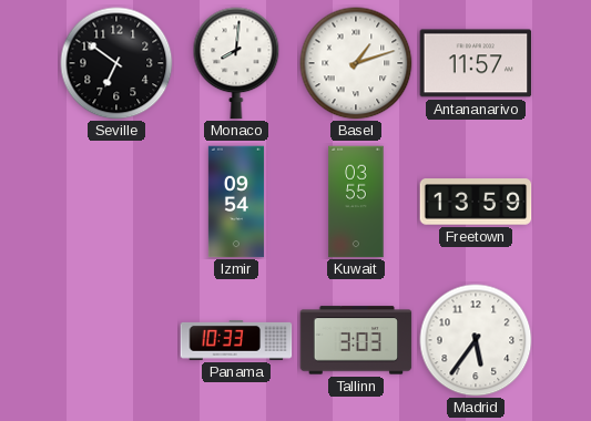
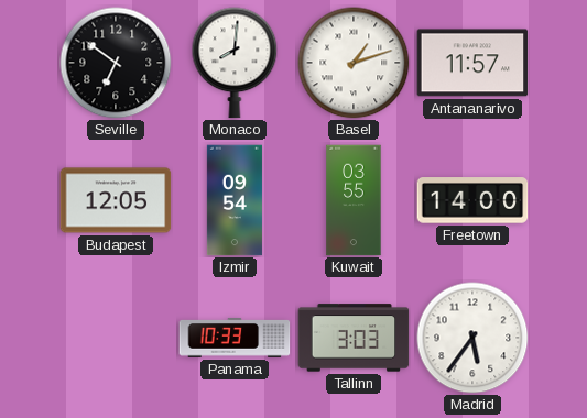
Budapest: none -> 12:05
Freetown: 13:59 -> 14:00
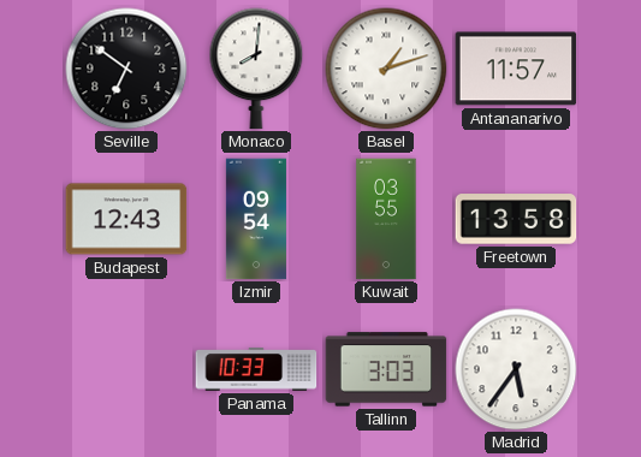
Budapest: 12:05 -> 12:43
Freetown: 14:00 -> 13:58
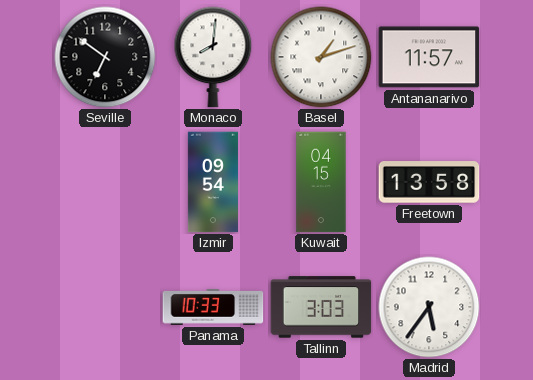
Budapest: 12:43 -> none
Kuwait: 03:55 -> 04:15
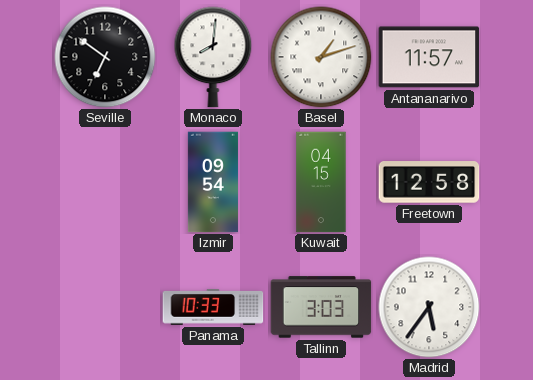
Freetown: 13:58 -> 12:58
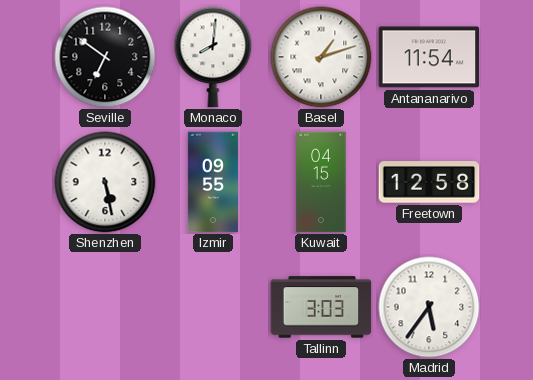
Antananarivo: 11:57 -> 11:54
Shenzhen: none -> 5:28
Izmir: 09:54 -> 09:55
Panama: 10:33 -> none
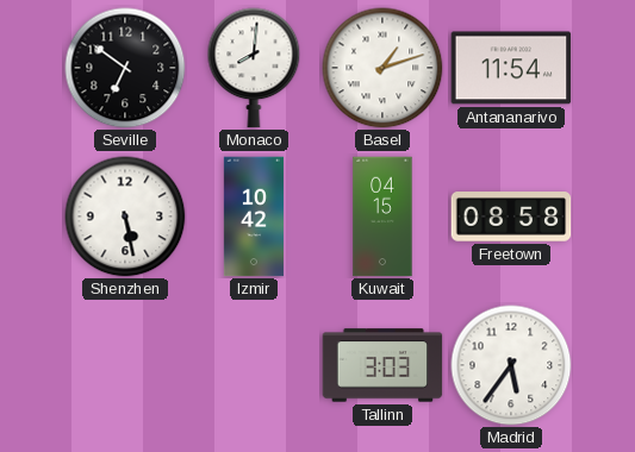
Izmir: 09:55 -> 10:42
Freetown: 12:58 -> 08:58
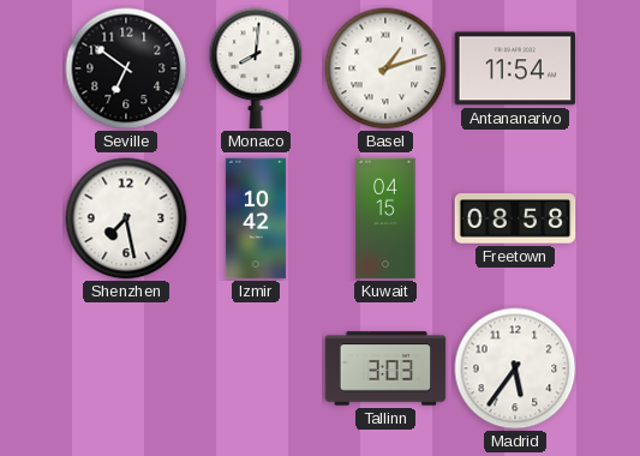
Shenzhen: 5:28 -> 7:28
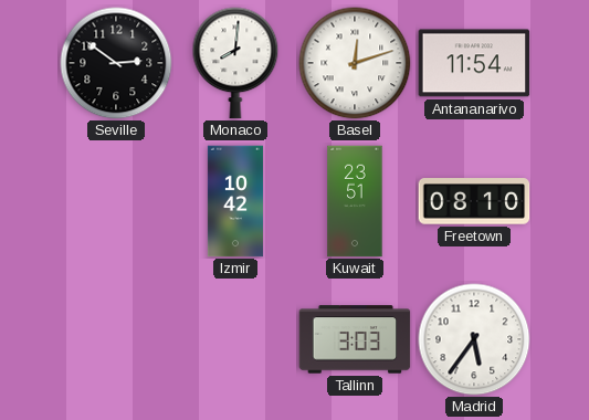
Seville: 6:51 -> 2:51
Basel: 1:12 -> 12:12
Shenzhen: 7:28 -> none
Kuwait: 04:15 -> 23:51
Freetown: 08:58 -> 08:10
